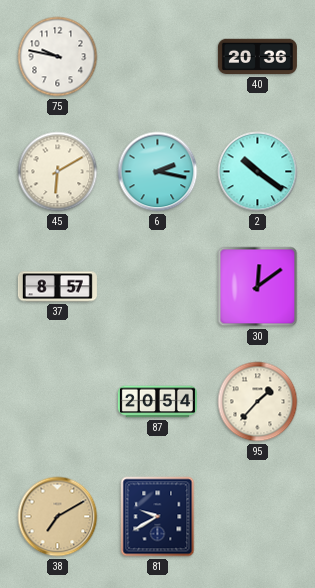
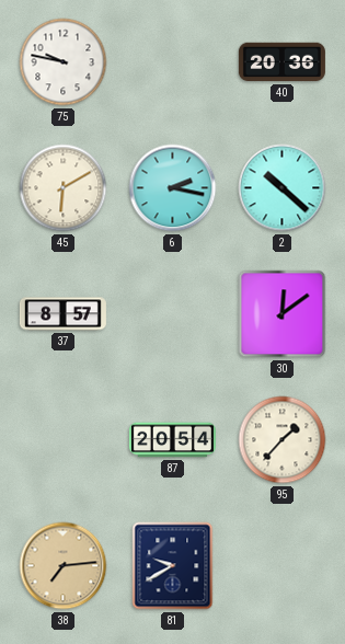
2: 10:21 -> 10:22
38: 7:10 -> 7:14
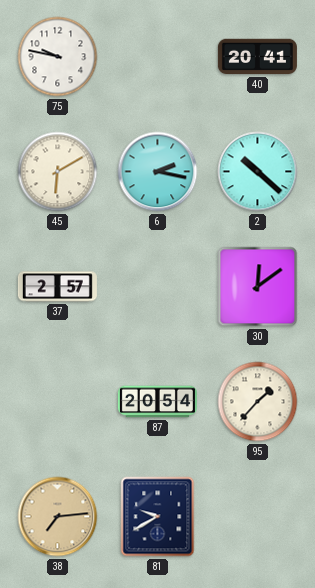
40: 20:36 -> 20:41
37: 8:57 -> 2:57
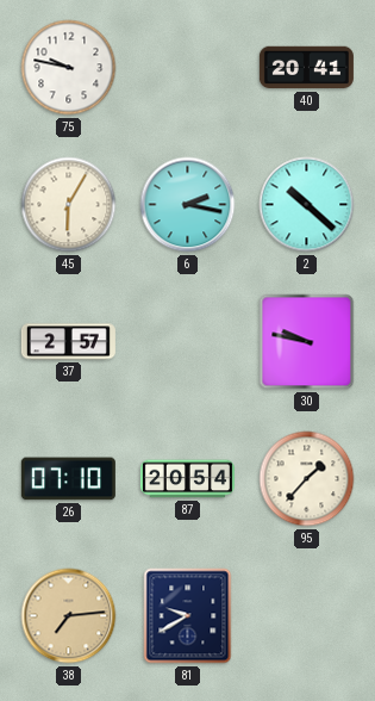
45: 6:10 -> 6:05
30: 12:09 -> 9:47
26: none -> 07:10
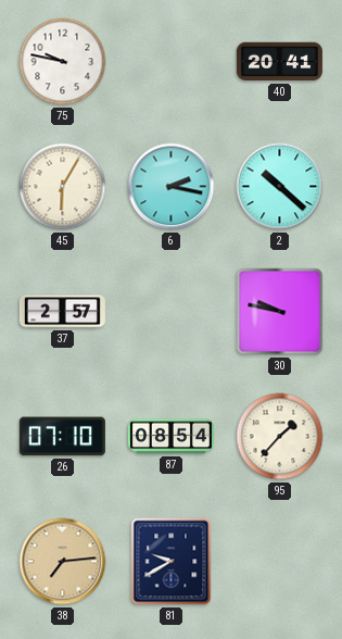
87: 20:54 -> 08:54
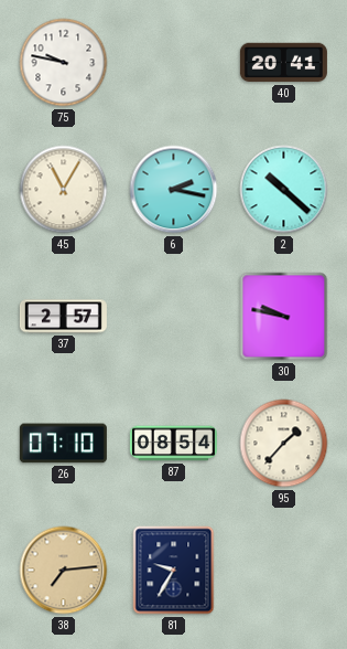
45: 6:05 -> 11:05
81: 9:40 -> 9:35
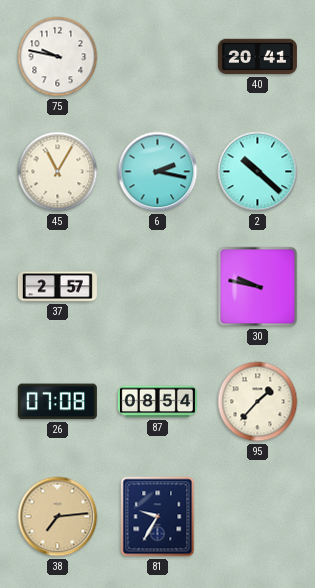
26: 07:10 -> 07:08
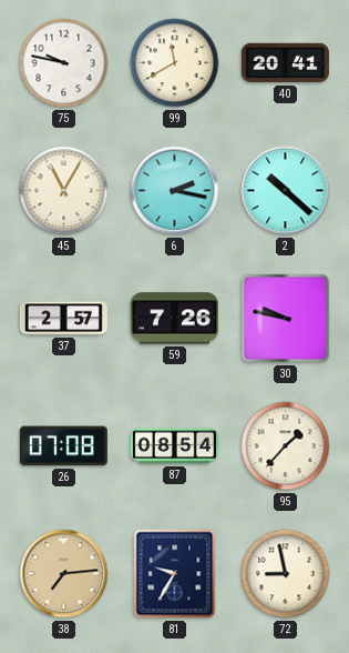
99: none -> 11:40
59: none -> 7:26
72: none -> 8:58
